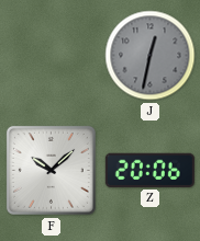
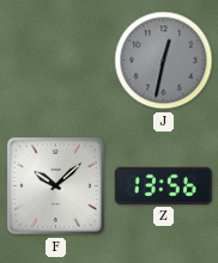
Z: 20:06 -> 13:56
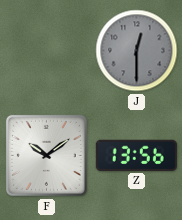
J: 12:32 -> 12:30
F: 10:08 -> 10:09
